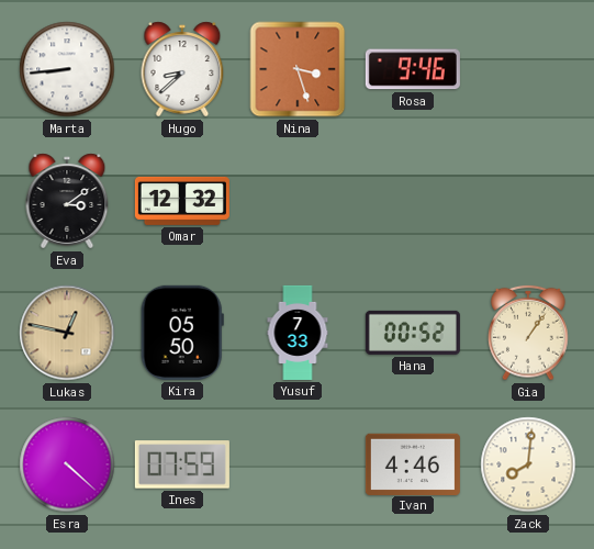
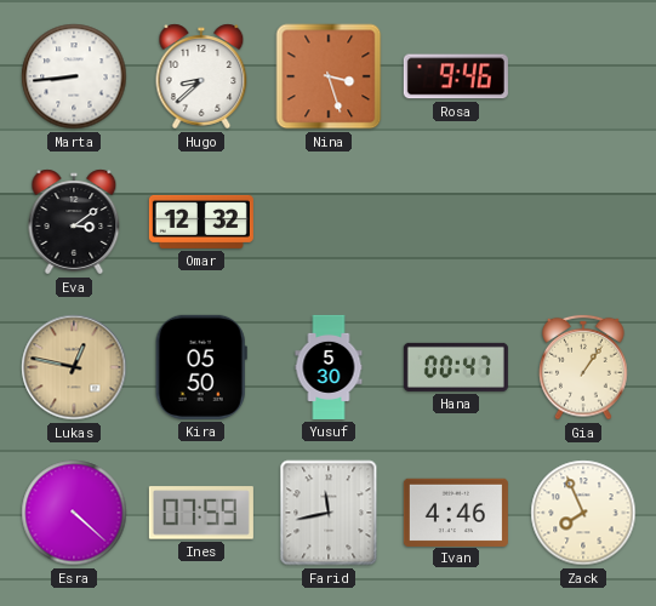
Yusuf: 7:33 -> 5:30
Hana: 00:52 -> 00:47
Farid: none -> 11:43
Zack: 8:01 -> 7:56
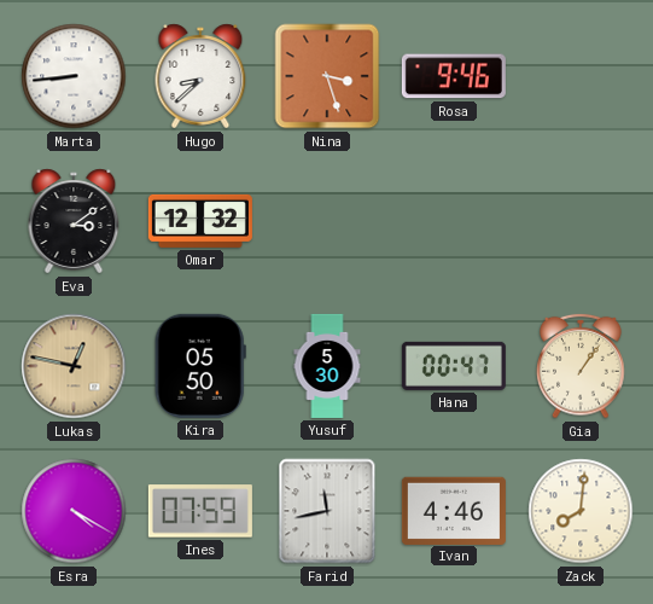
Esra: 4:22 -> 4:20
Zack: 7:56 -> 8:01
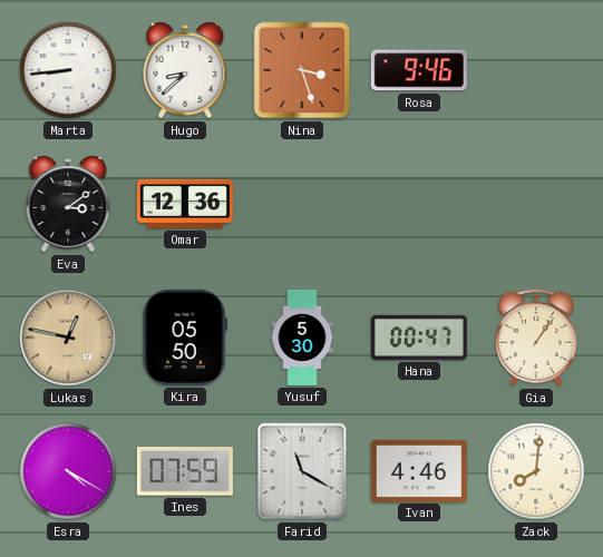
Omar: 12:32 -> 12:36
Farid: 11:43 -> 11:20
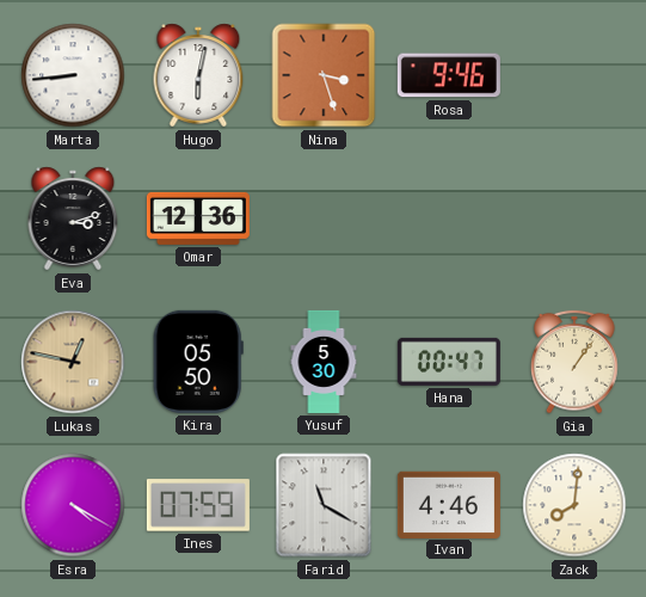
Hugo: 8:38 -> 6:02
Eva: 3:09 -> 3:12
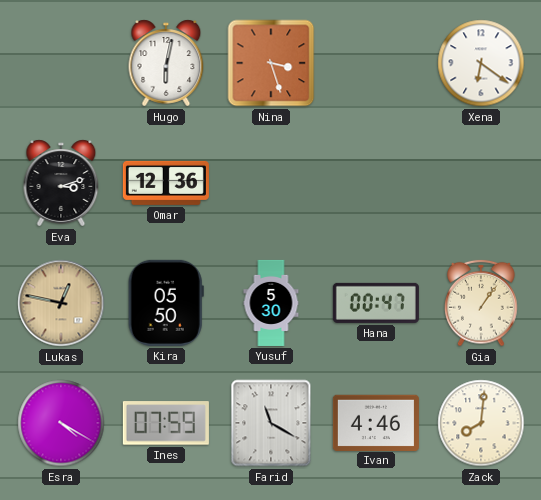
Marta: 8:44 -> none
Rosa: 9:46 -> none
Xena: none -> 6:21
